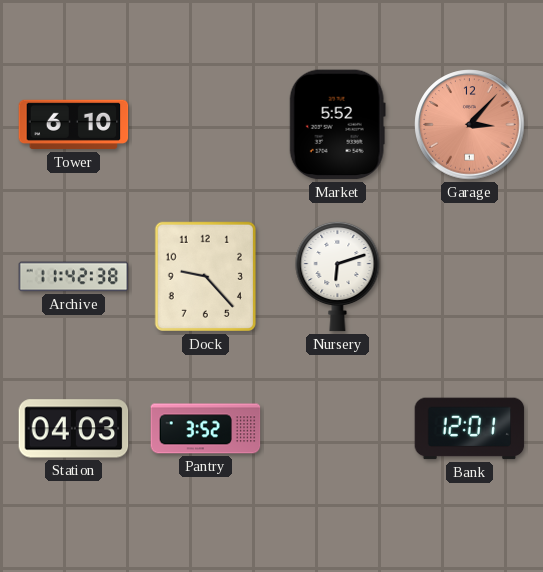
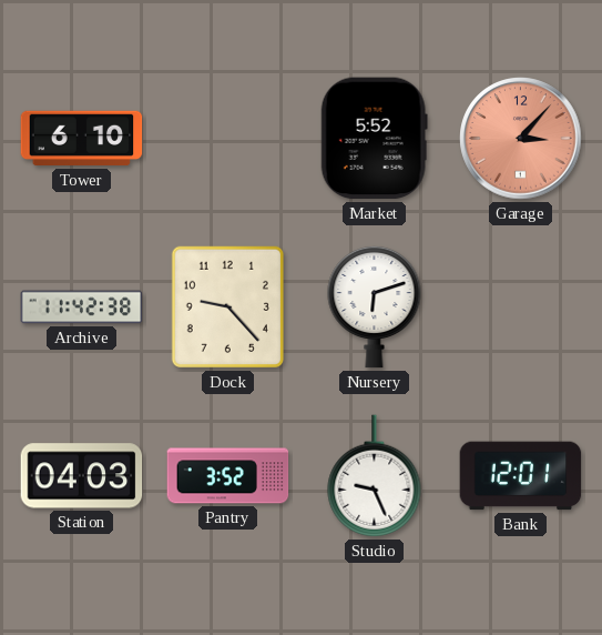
Studio: none -> 9:26
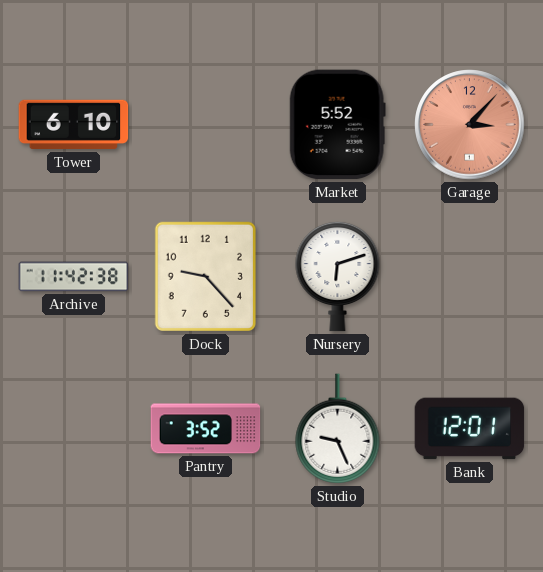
Station: 04:03 -> none
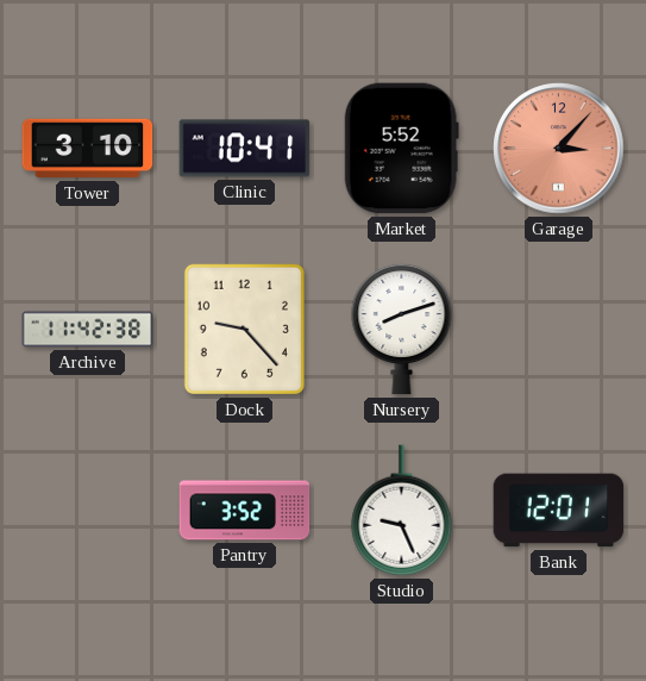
Tower: 6:10 -> 3:10
Clinic: none -> 10:41
Nursery: 6:12 -> 8:12
